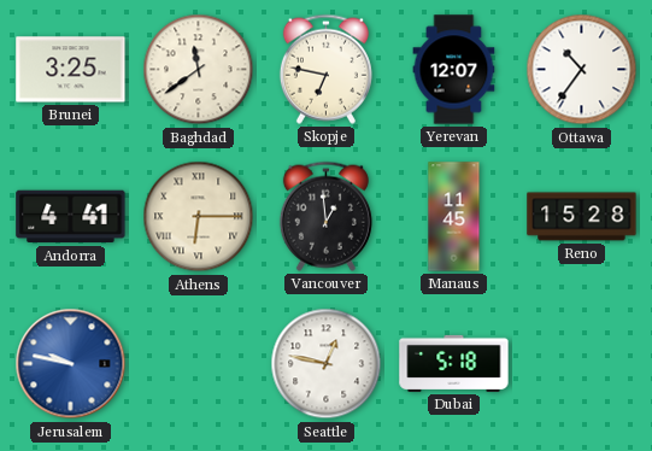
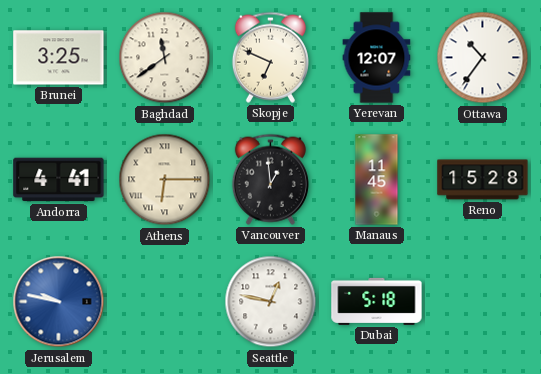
Skopje: 6:47 -> 6:49
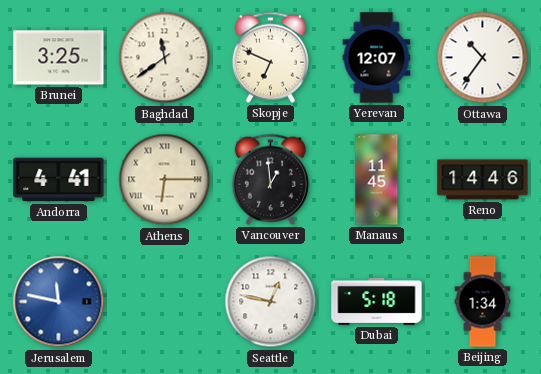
Reno: 15:28 -> 14:46
Jerusalem: 9:47 -> 11:47
Beijing: none -> 1:34
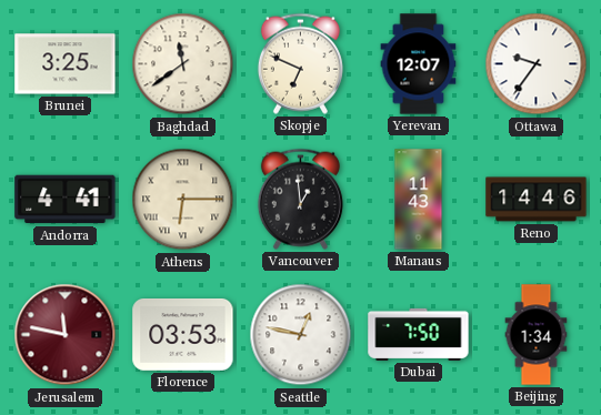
Ottawa: 10:36 -> 9:36
Manaus: 11:45 -> 11:43
Jerusalem dial: blue -> burgundy
Florence: none -> 03:53
Dubai: 5:18 -> 7:50
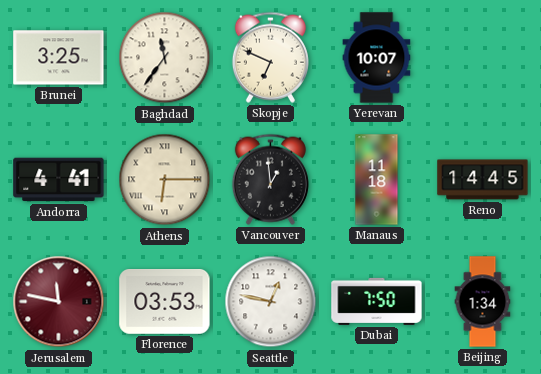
Baghdad: 11:39 -> 11:36
Yerevan: 12:07 -> 10:07
Ottawa: 9:36 -> none
Manaus: 11:43 -> 11:18
Reno: 14:46 -> 14:45
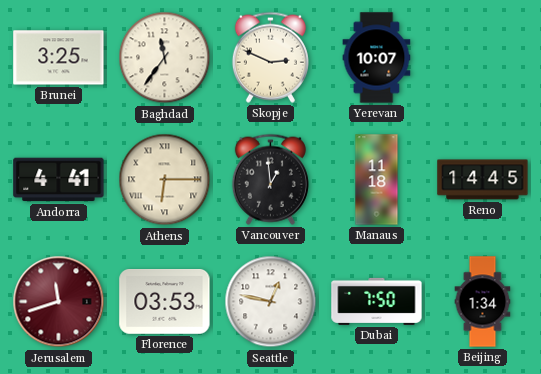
Skopje: 6:49 -> 2:49
Jerusalem: 11:47 -> 11:42
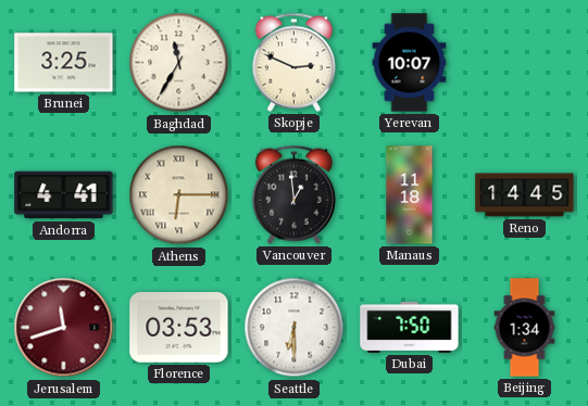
Baghdad: 11:36 -> 11:35
Seattle: 12:47 -> 6:30
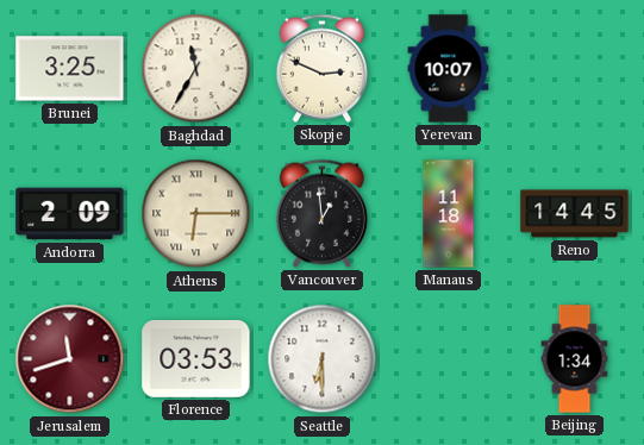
Andorra: 4:41 -> 2:09
Dubai: 7:50 -> none
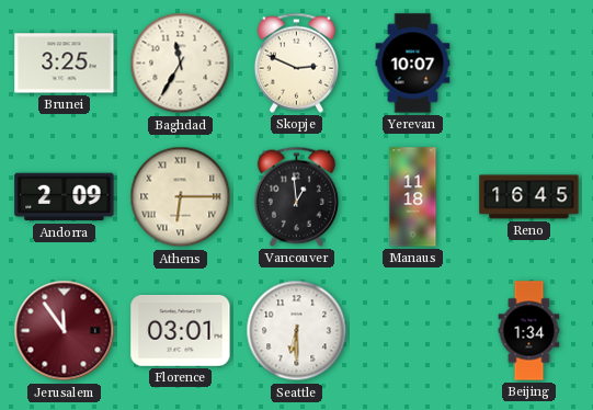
Reno: 14:45 -> 16:45
Jerusalem: 11:42 -> 11:54
Florence: 03:53 -> 03:01
